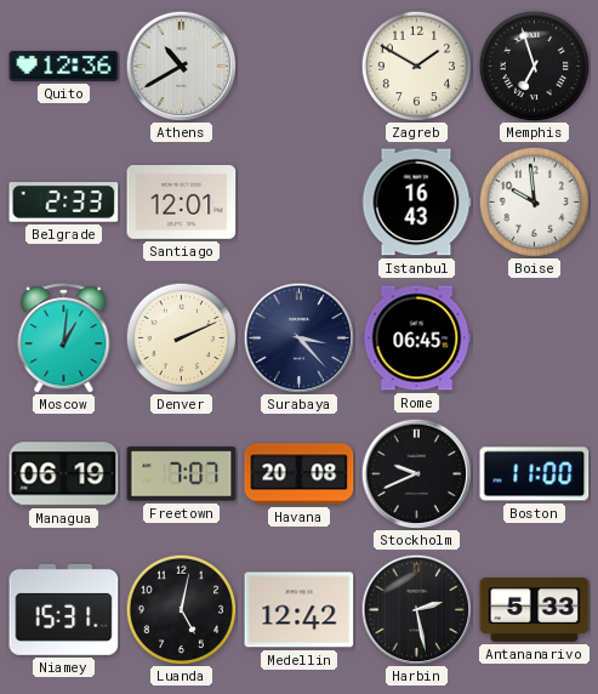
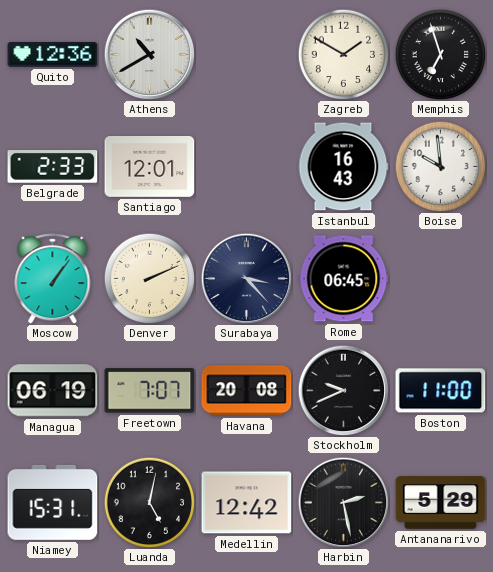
Moscow: 1:01 -> 1:06
Antananarivo: 5:33 -> 5:29
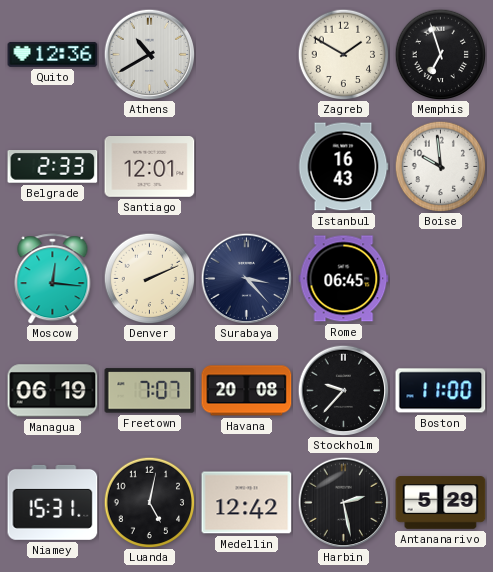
Moscow: 1:06 -> 12:16
Stockholm: 9:41 -> 9:37
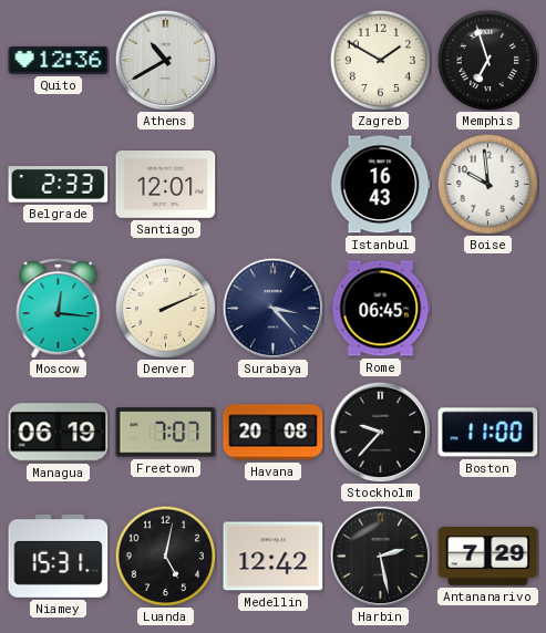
Antananarivo: 5:29 -> 7:29
